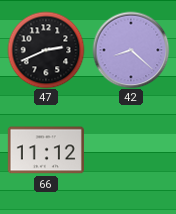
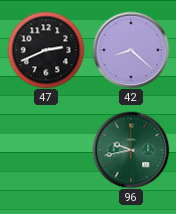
66: 11:12 -> none
96: none -> 9:43
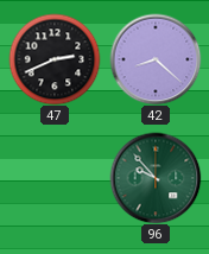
96: 9:43 -> 9:53
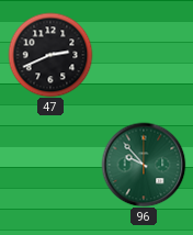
42: 8:22 -> none
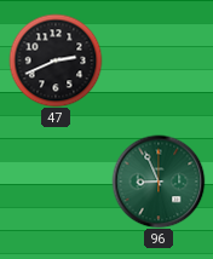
96: 9:53 -> 8:56
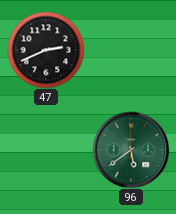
96: 8:56 -> 5:39
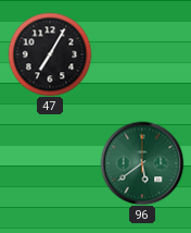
47: 2:41 -> 7:05
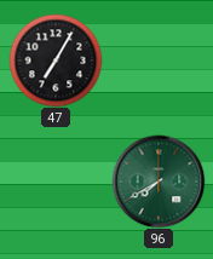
96: 5:39 -> 7:40
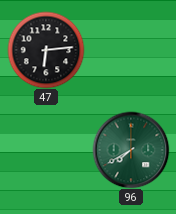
47: 7:05 -> 6:14
